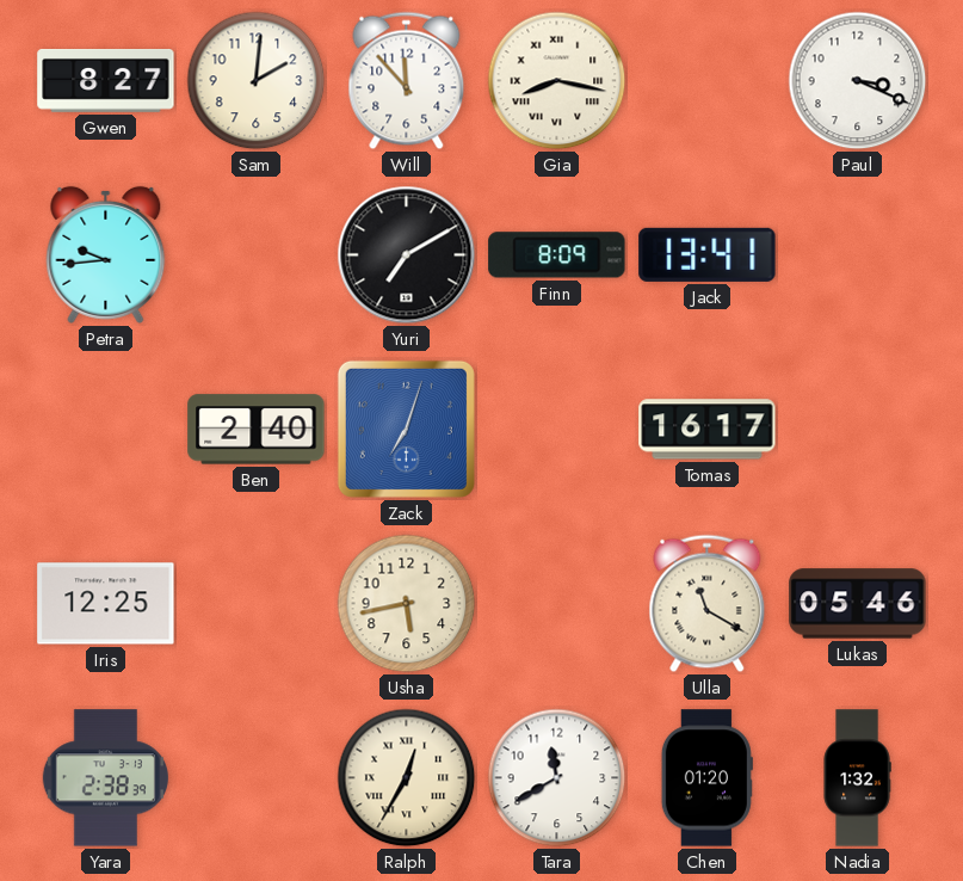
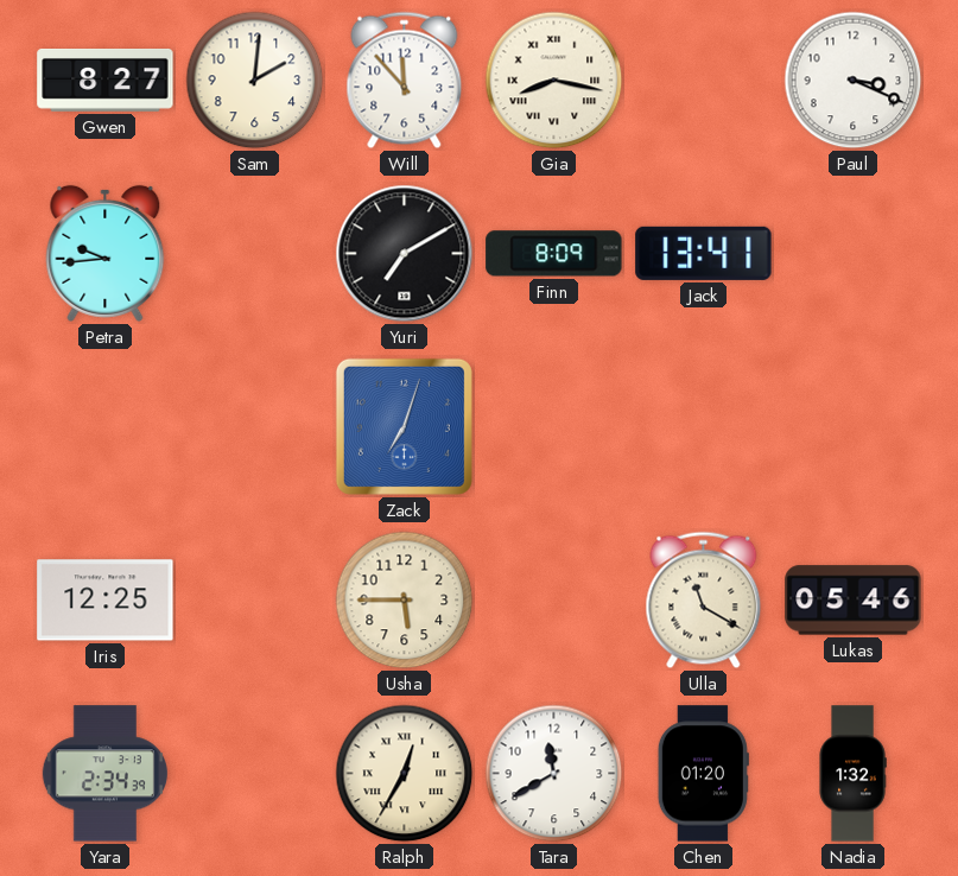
Ben: 2:40 -> none
Tomas: 16:17 -> none
Usha: 5:43 -> 5:45
Yara: 2:38 -> 2:34
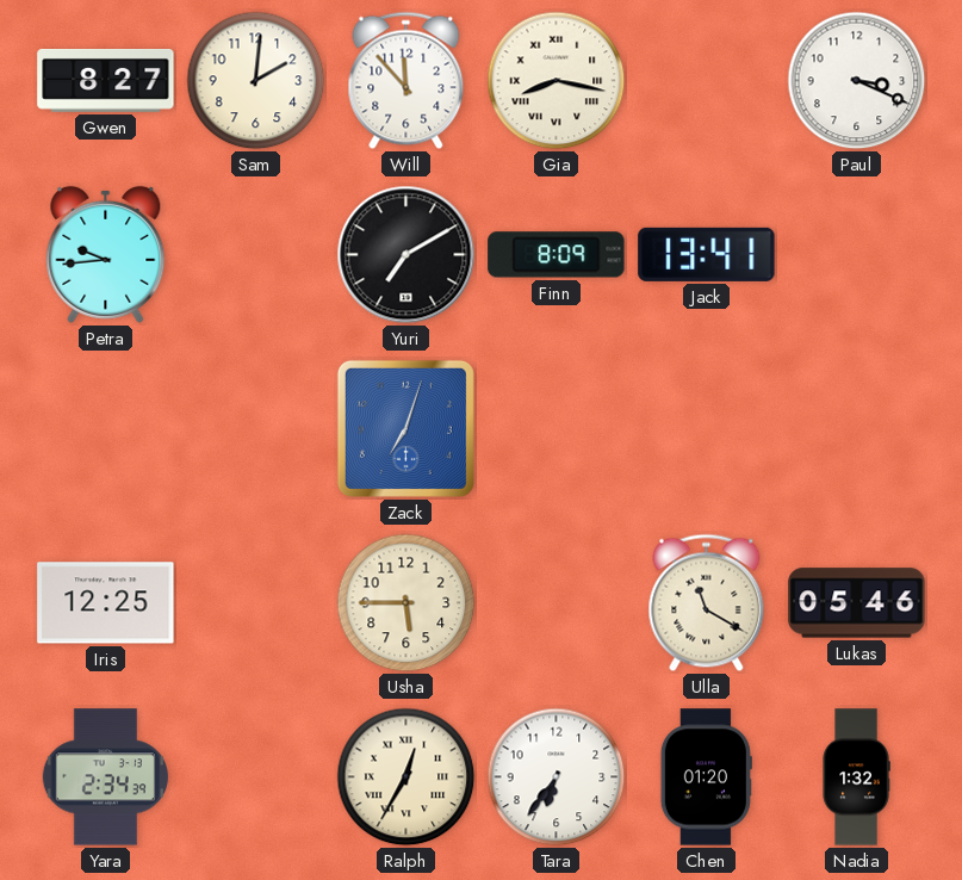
Tara: 11:40 -> 6:36
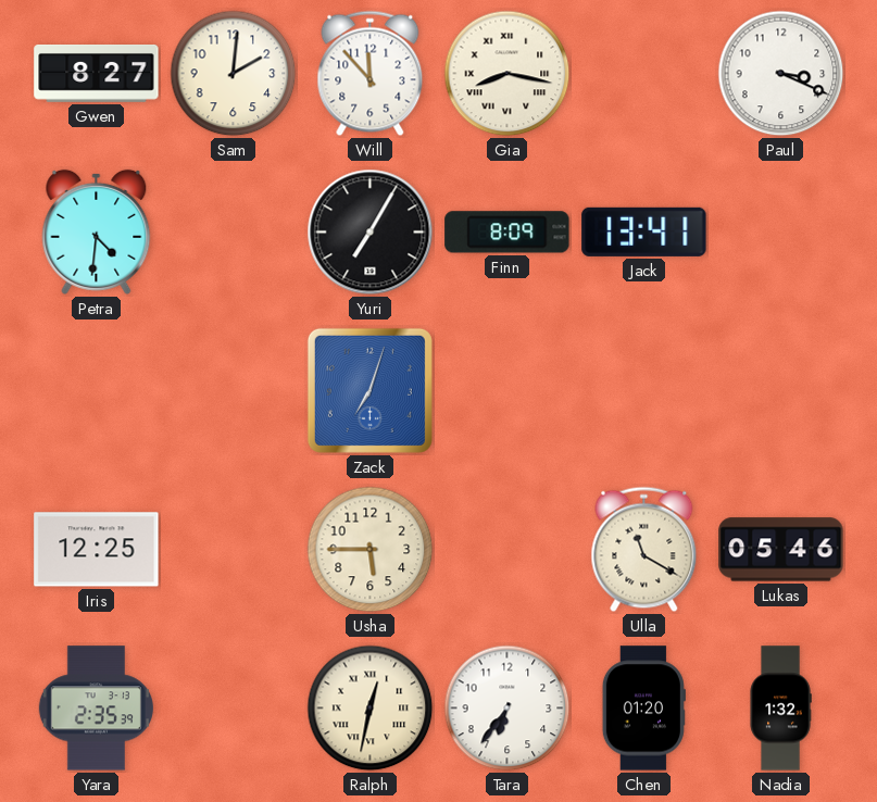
Petra: 9:44 -> 4:31
Yuri: 7:10 -> 7:05
Yara: 2:34 -> 2:35
Ralph: 12:35 -> 12:32
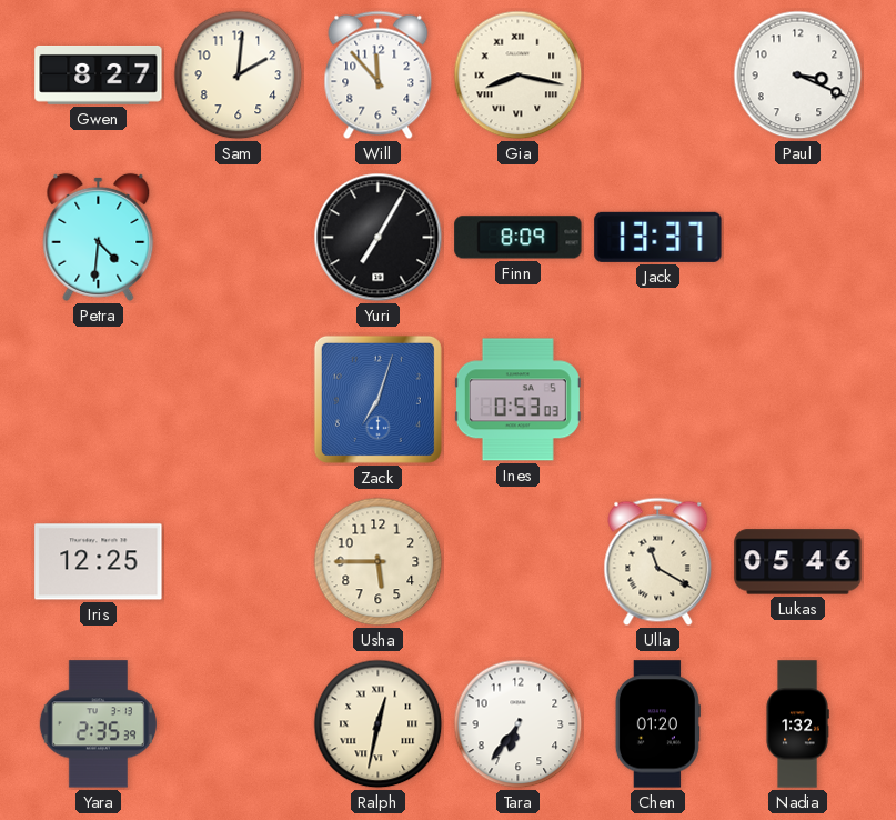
Jack: 13:41 -> 13:37
Ines: none -> 0:53
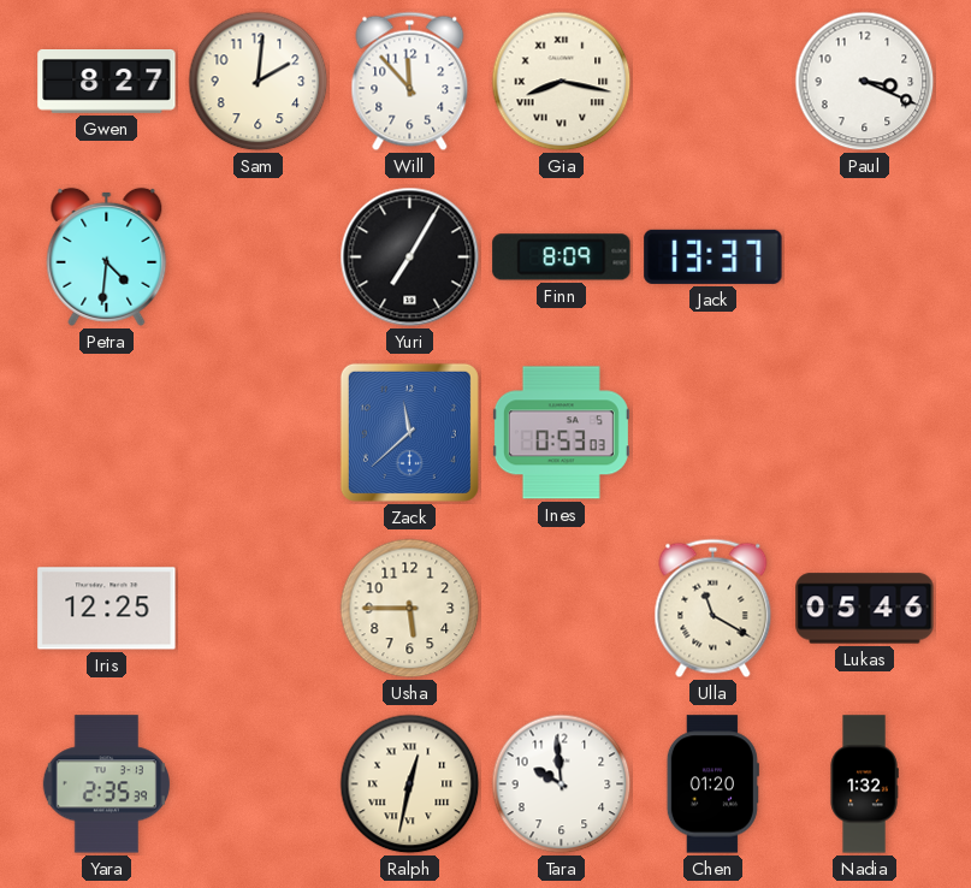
Zack: 7:03 -> 11:38
Tara: 6:36 -> 9:59
